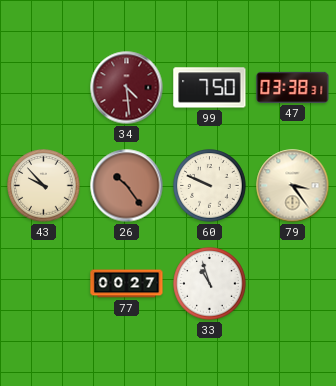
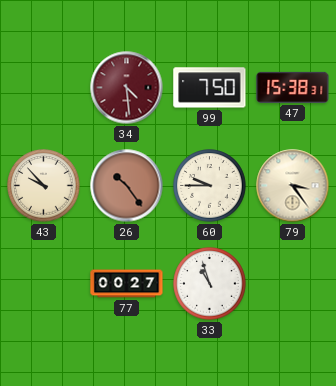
47: 03:38 -> 15:38
60: 9:49 -> 9:45
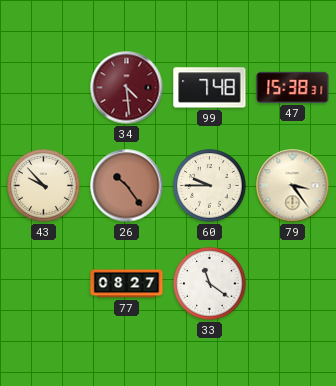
99: 7:50 -> 7:48
77: 00:27 -> 08:27
33: 10:57 -> 11:21
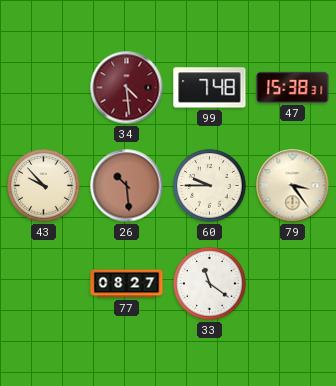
26: 10:24 -> 10:29
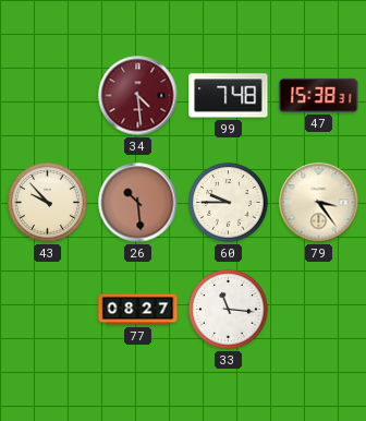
33: 11:21 -> 11:16
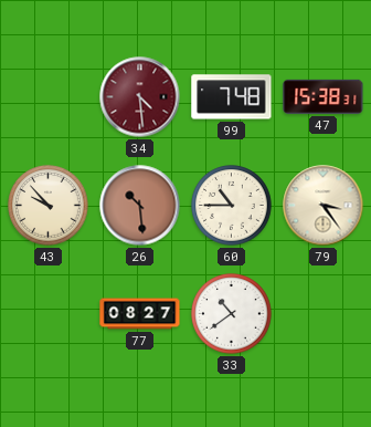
60: 9:45 -> 10:45
33: 11:16 -> 10:39
